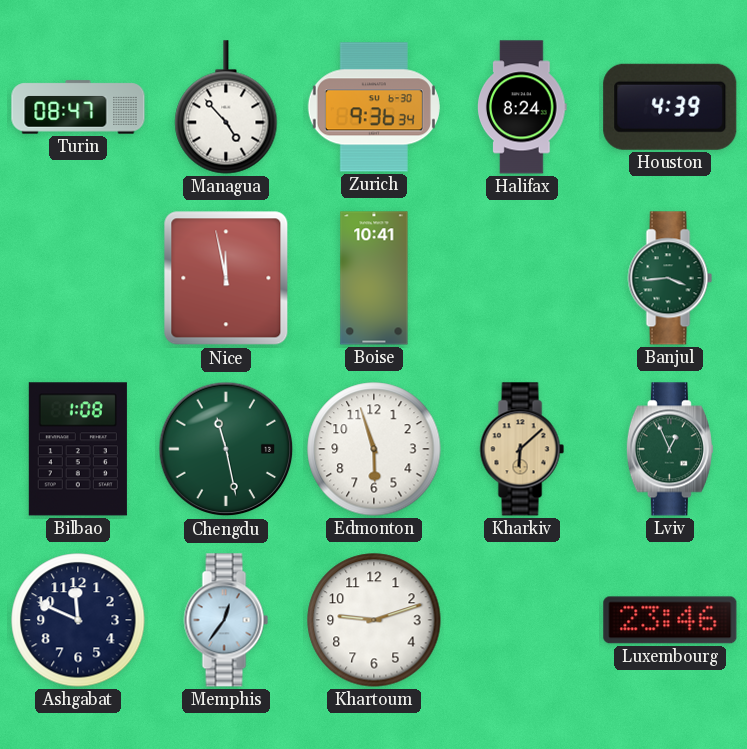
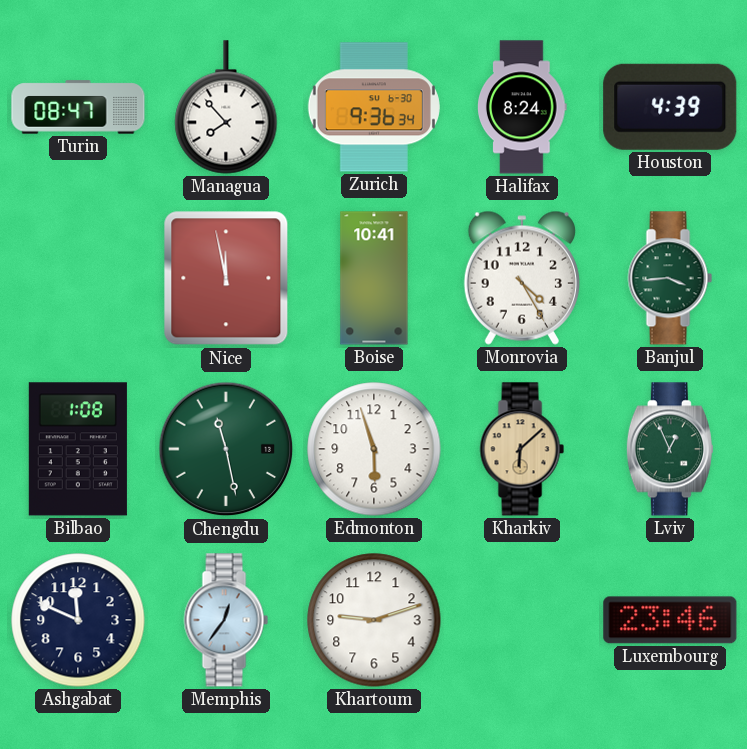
Managua: 4:53 -> 7:53
Monrovia: none -> 4:25
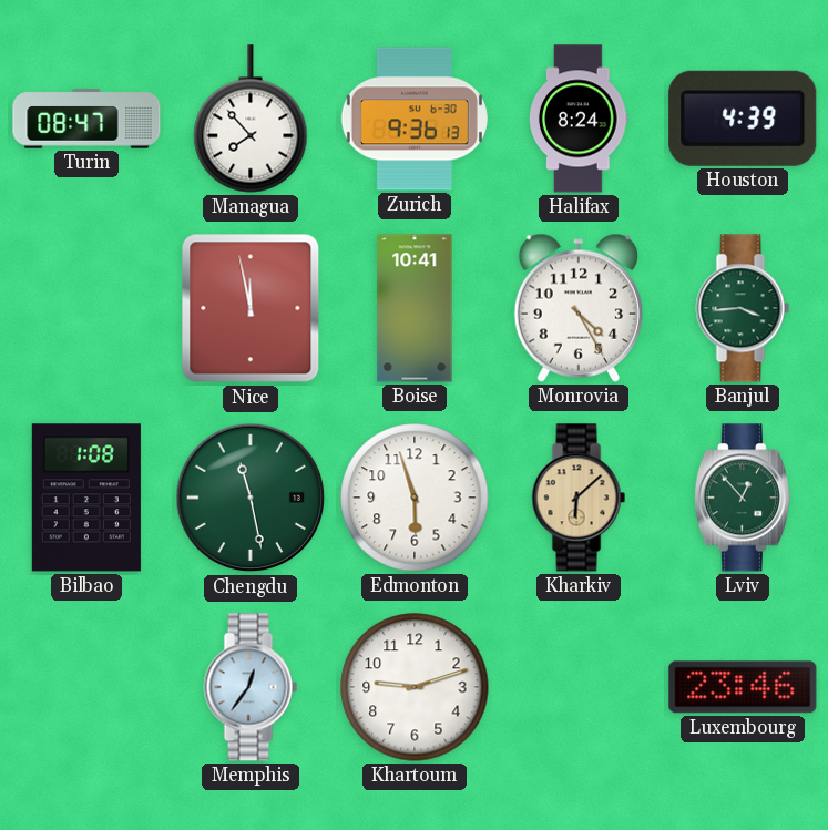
Zurich: 9:36:34 -> 9:36:13
Lviv: 12:56 -> 12:53
Ashgabat: 11:49 -> none
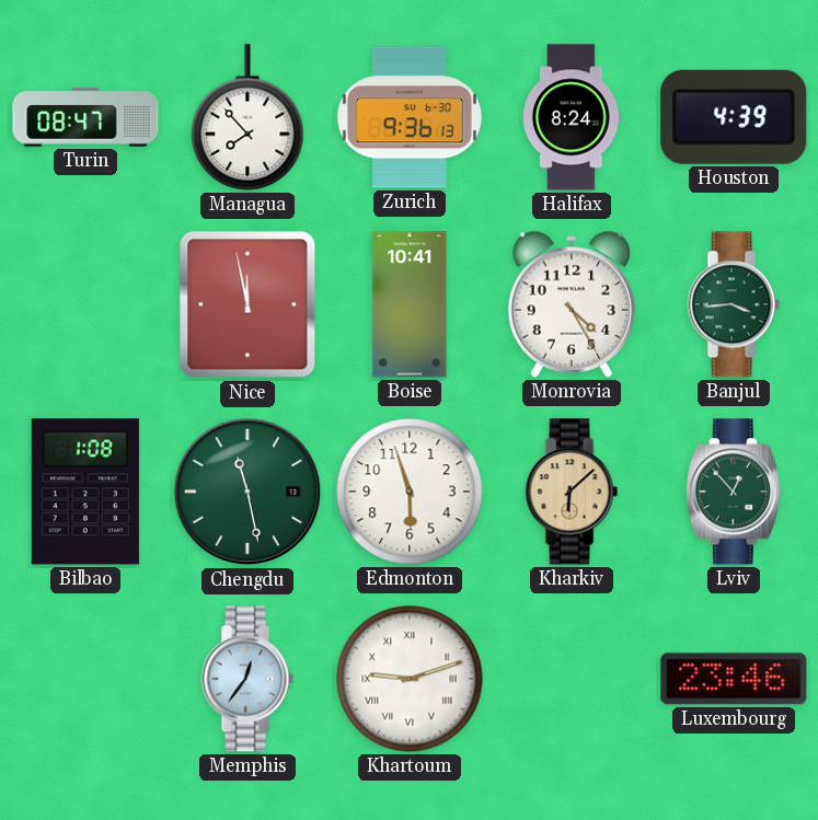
Khartoum numerals: Arabic -> Roman
